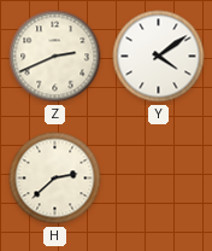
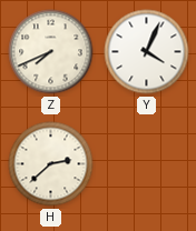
Z: 2:41 -> 7:41
Y: 4:09 -> 4:04
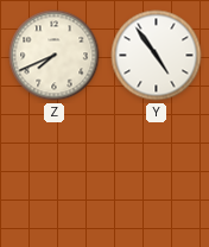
Y: 4:04 -> 4:54
H: 2:38 -> none
